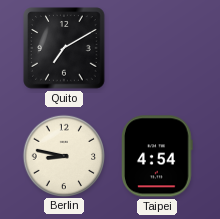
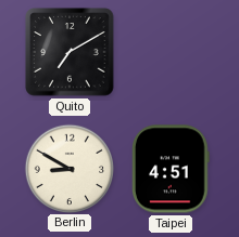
Berlin: 8:47 -> 8:50
Taipei: 4:54 -> 4:51
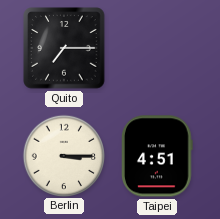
Quito: 7:10 -> 7:15
Berlin: 8:50 -> 3:15
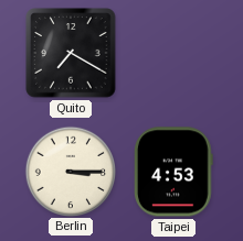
Quito: 7:15 -> 7:20
Taipei: 4:51 -> 4:53
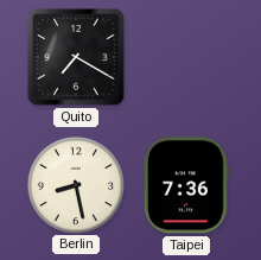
Berlin: 3:15 -> 8:28
Taipei: 4:53 -> 7:36
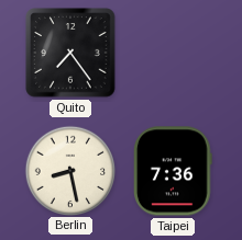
Quito: 7:20 -> 7:24
